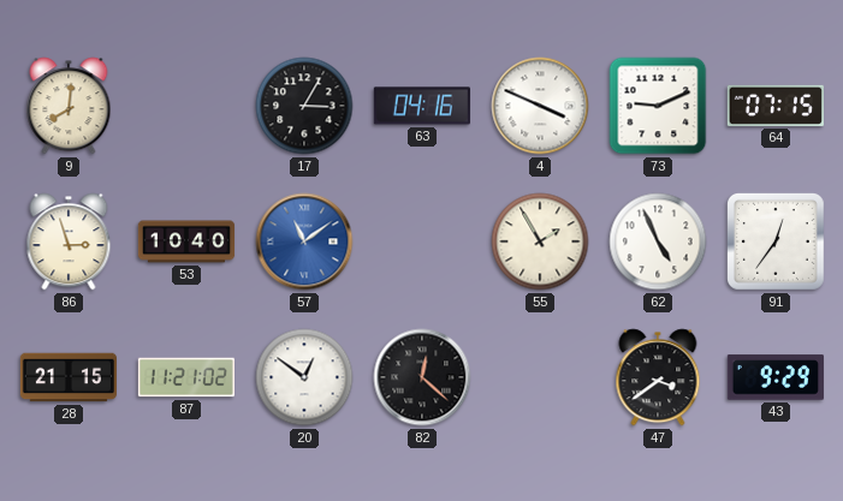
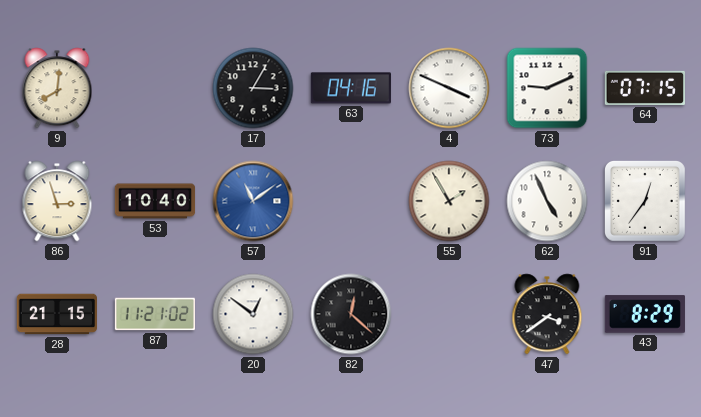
43: 9:29 -> 8:29
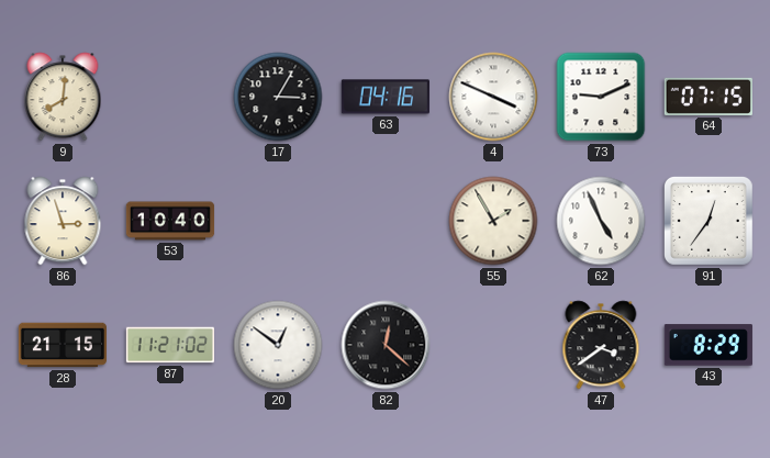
57: 11:09 -> none
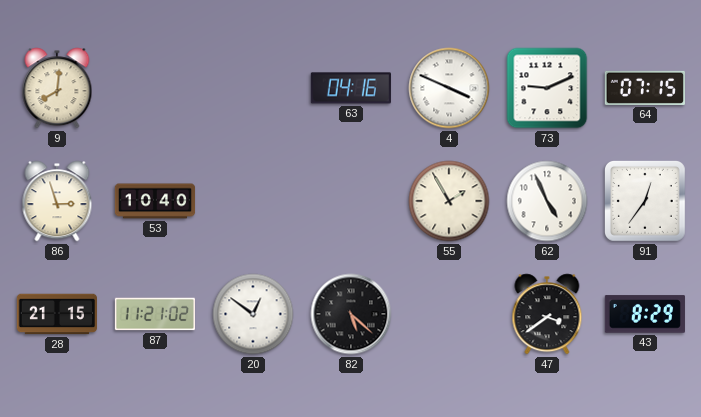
17: 3:05 -> none
82: 12:22 -> 5:22
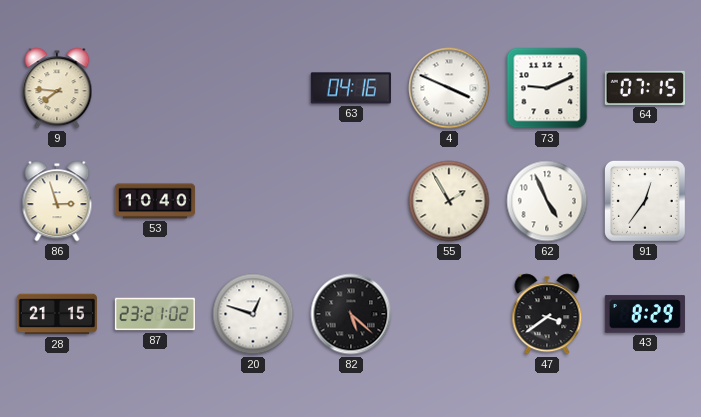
9: 8:01 -> 7:46
87: 11:21 -> 23:21
20: 12:51 -> 12:48
